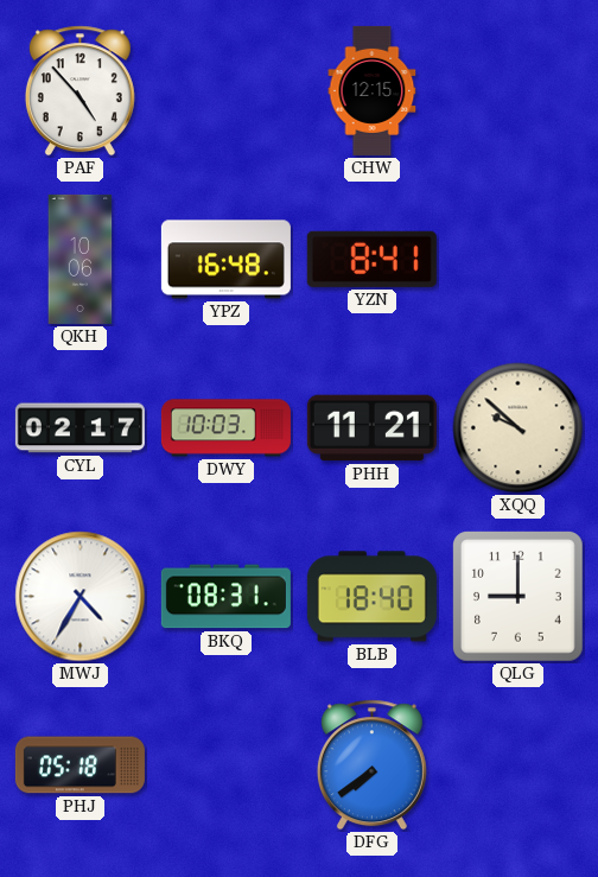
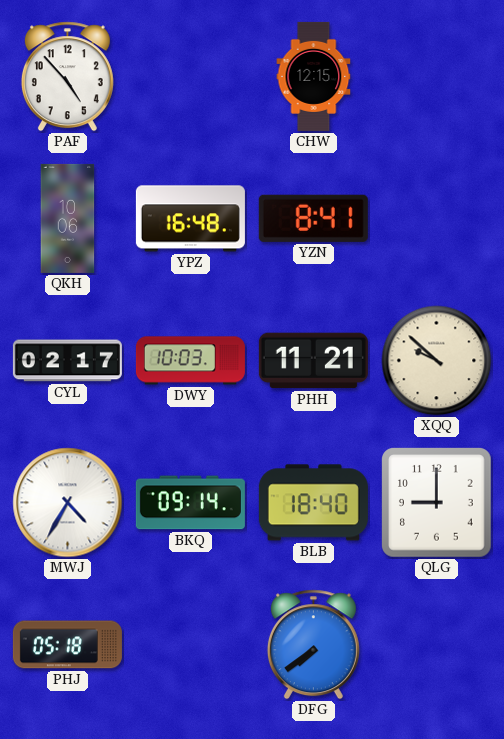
BKQ: 08:31 -> 09:14
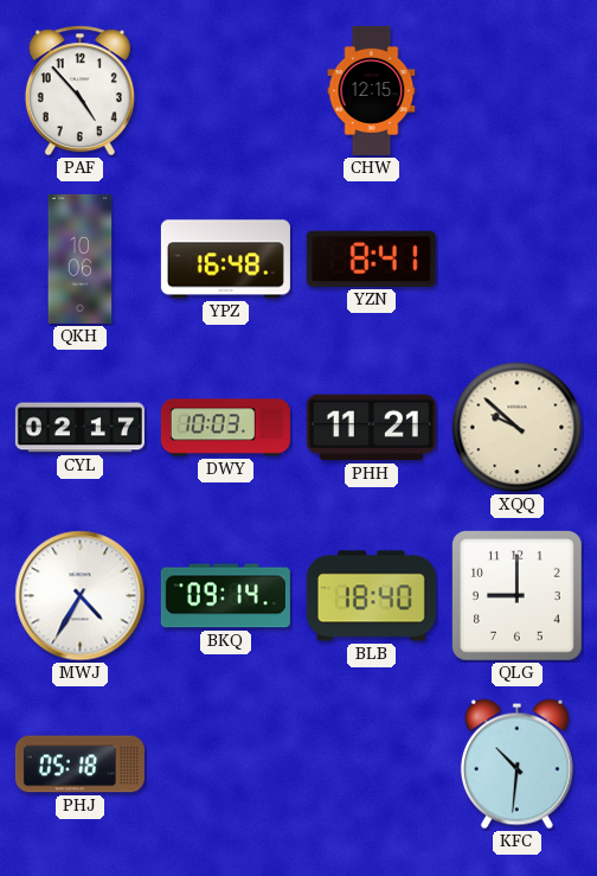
DFG: 7:39 -> none
KFC: none -> 10:31
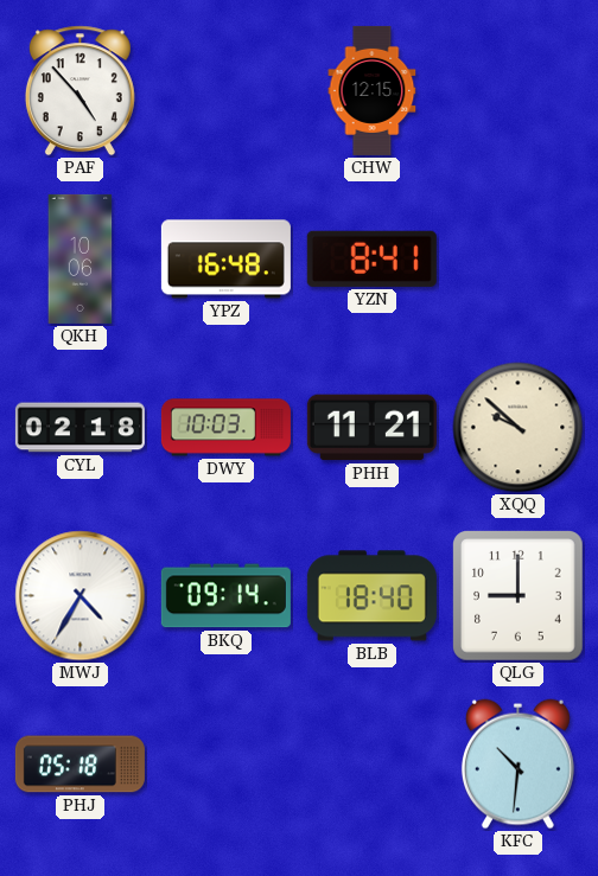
CYL: 02:17 -> 02:18
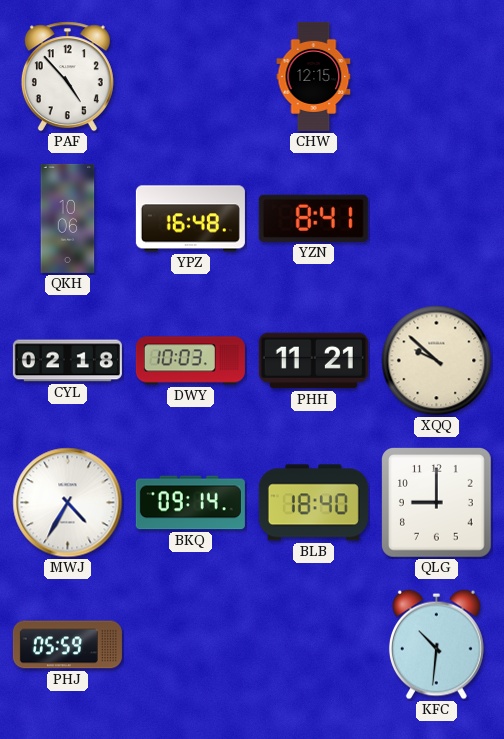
PHJ: 05:18 -> 05:59
